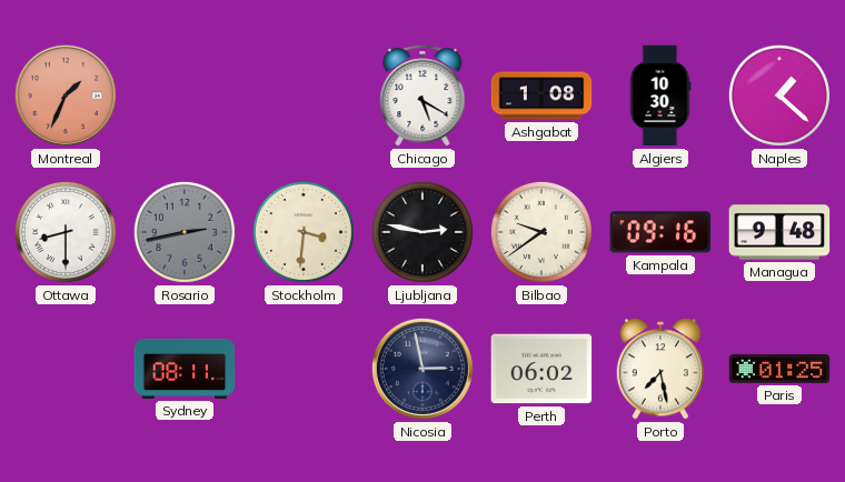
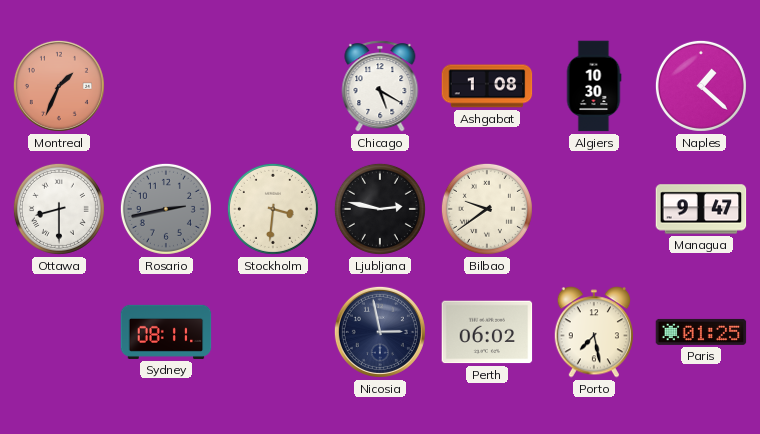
Kampala: 09:16 -> none
Managua: 9:48 -> 9:47
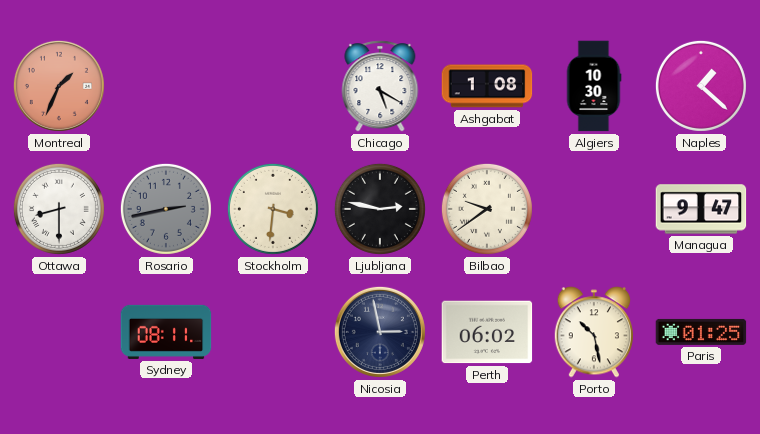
Porto: 7:28 -> 10:28
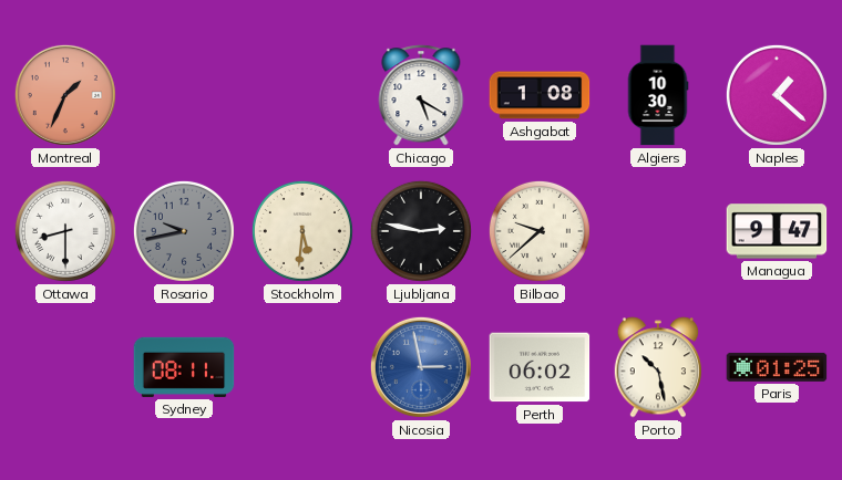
Rosario: 2:43 -> 9:43
Stockholm: 3:31 -> 5:31
Bilbao: 9:39 -> 9:38
Nicosia dial: navy -> blue
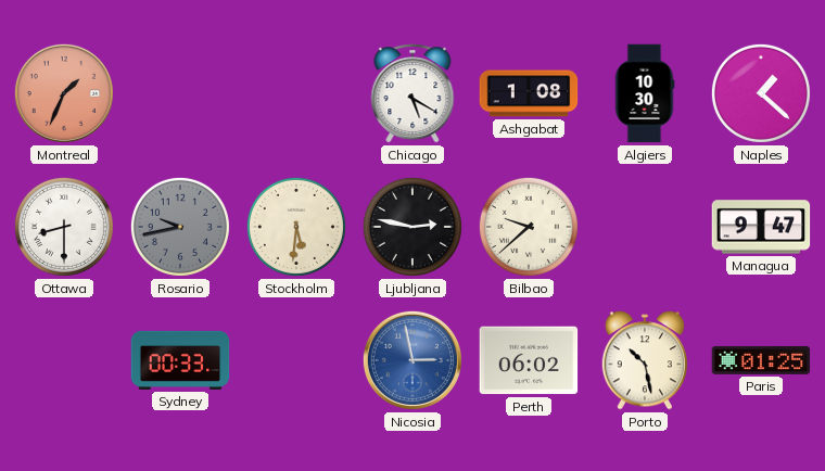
Sydney: 08:11 -> 00:33
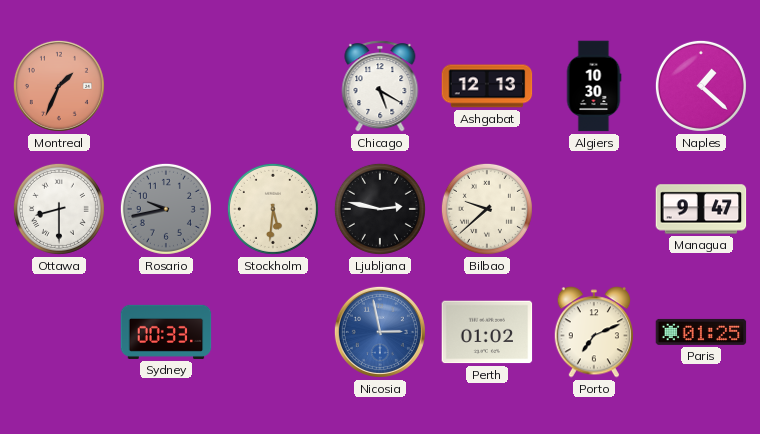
Ashgabat: 1:08 -> 12:13
Perth: 06:02 -> 01:02
Porto: 10:28 -> 7:11
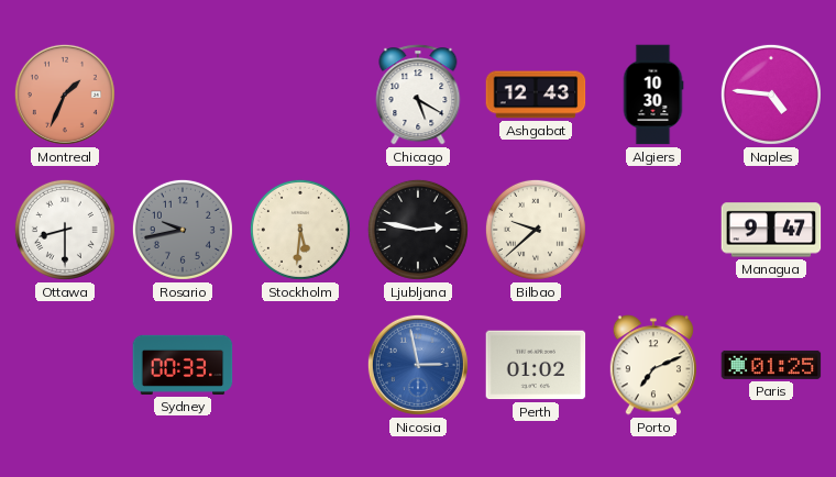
Ashgabat: 12:13 -> 12:43
Naples: 1:22 -> 4:46
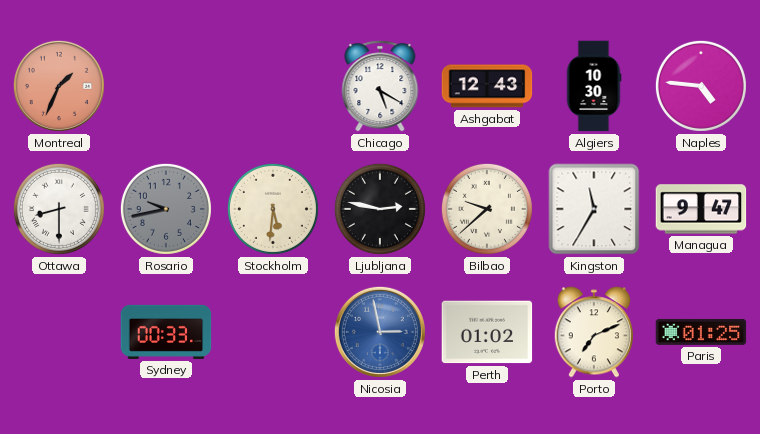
Kingston: none -> 11:35
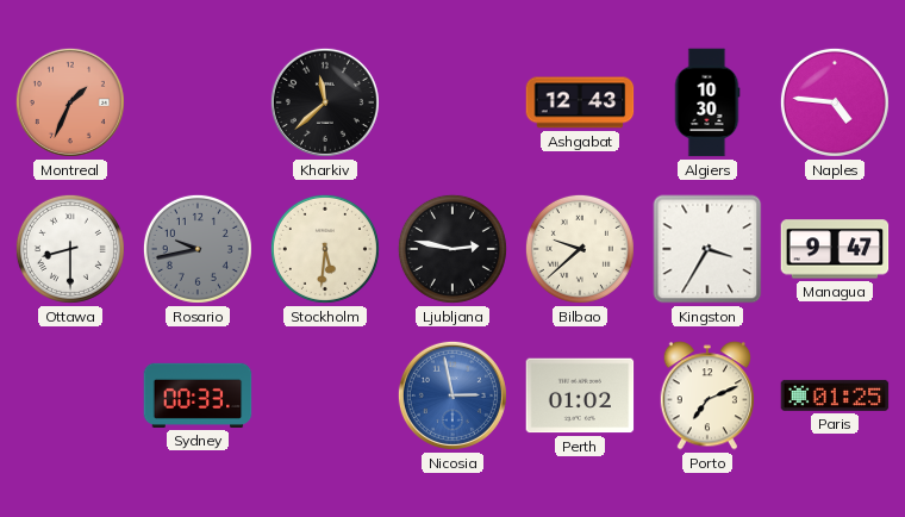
Kharkiv: none -> 11:38
Chicago: 5:20 -> none
Kingston: 11:35 -> 3:35
